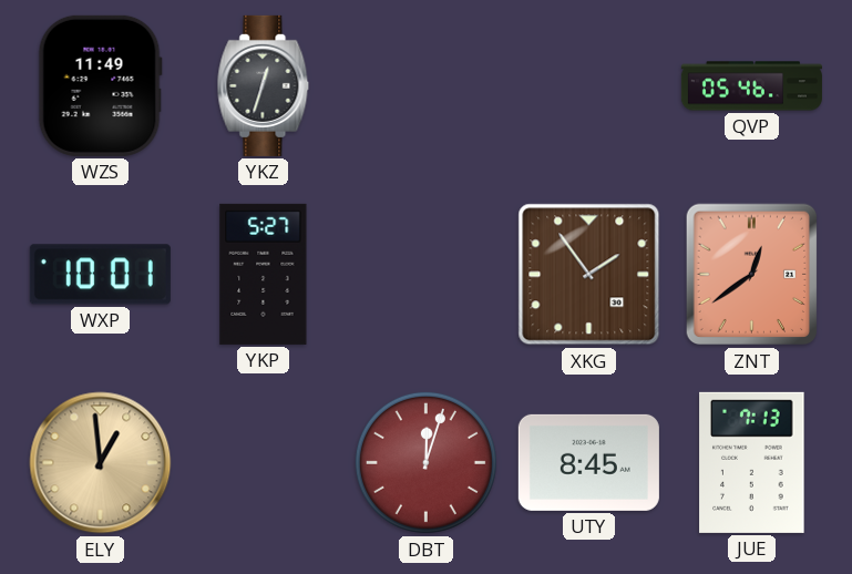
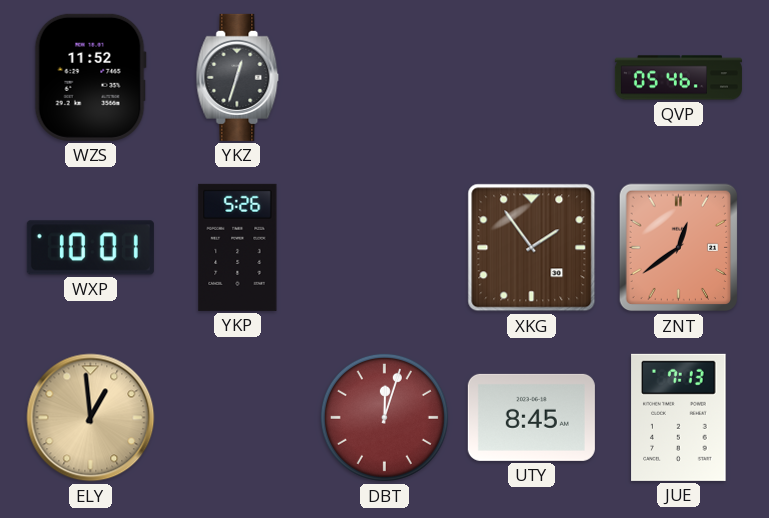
WZS: 11:49 -> 11:52
YKP: 5:27 -> 5:26
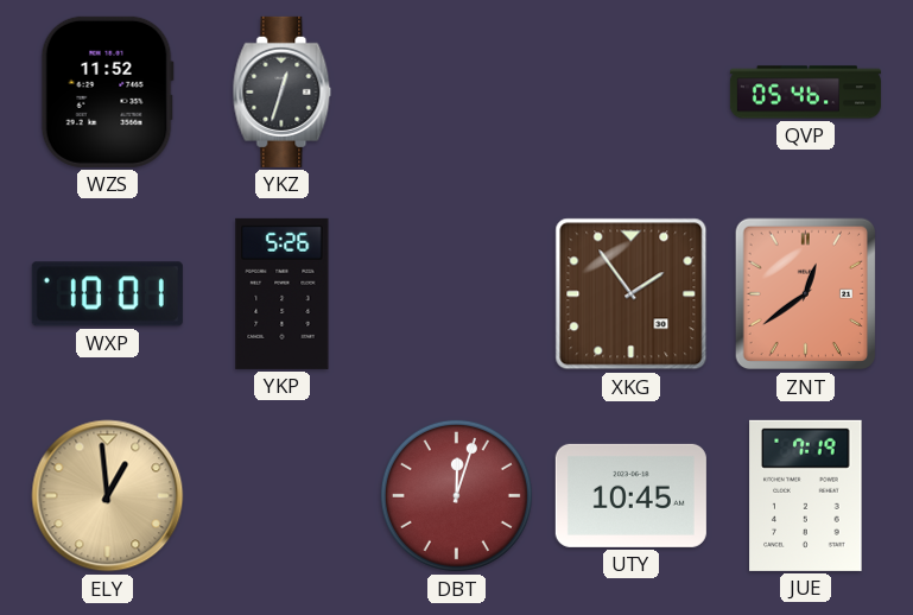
UTY: 8:45 -> 10:45
JUE: 7:13 -> 7:19
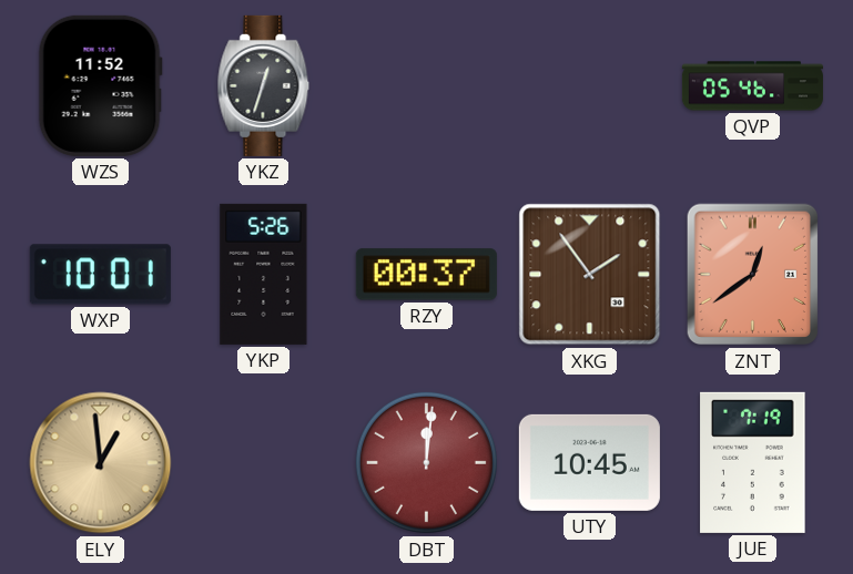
RZY: none -> 00:37
DBT: 12:03 -> 12:01
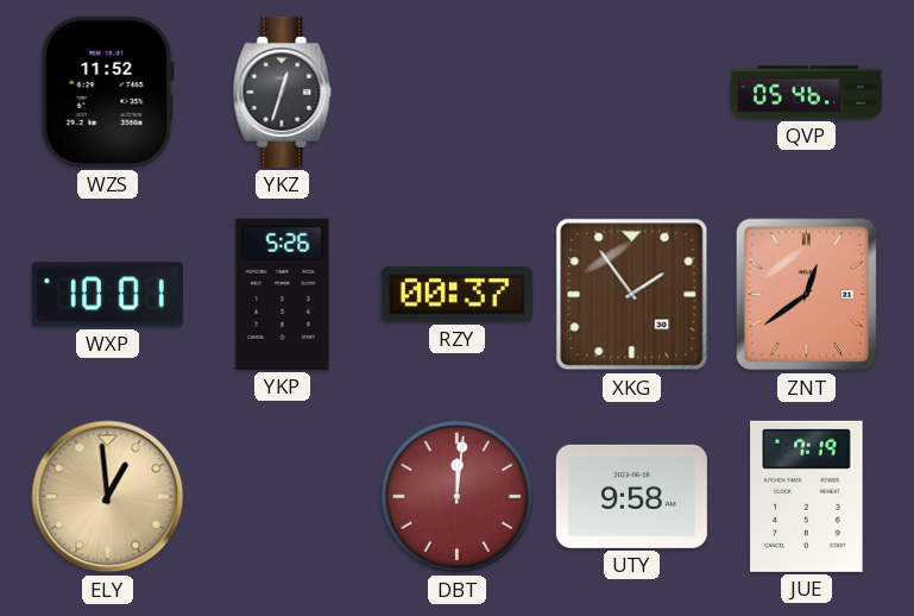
UTY: 10:45 -> 9:58
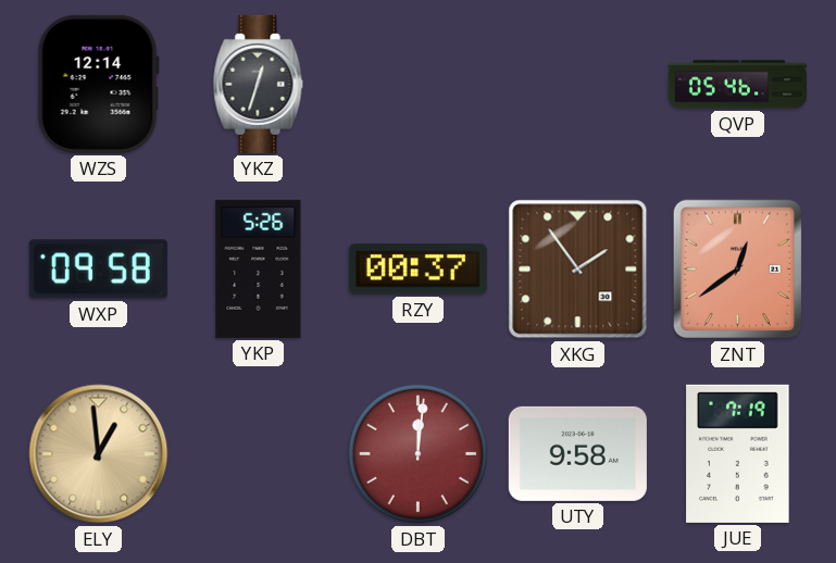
WZS: 11:52 -> 12:14
WXP: 10:01 -> 09:58
